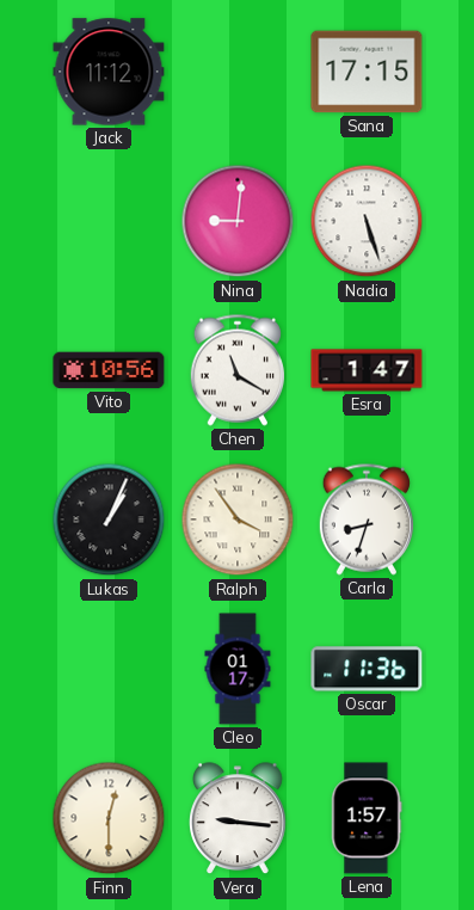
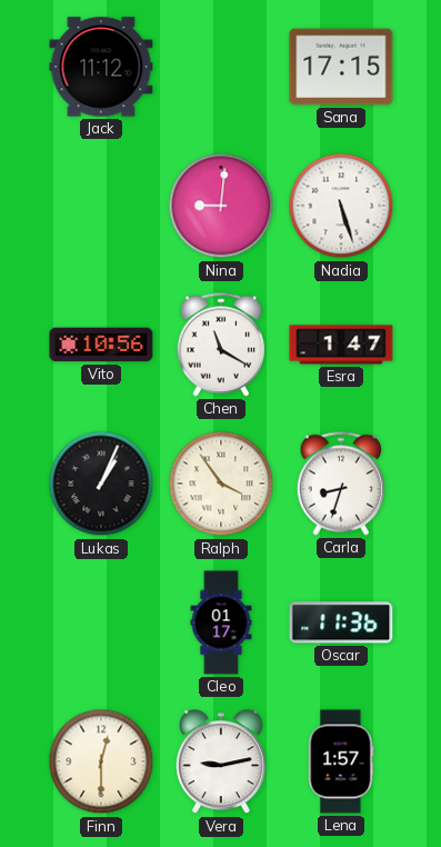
Vera: 9:16 -> 9:13
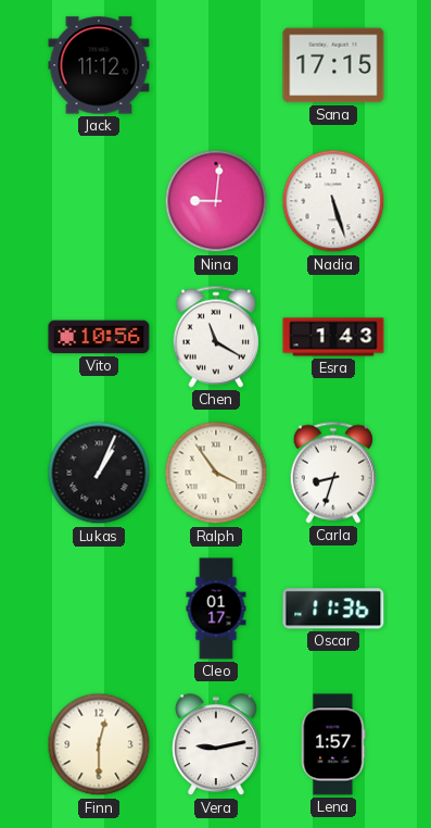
Esra: 1:47 -> 1:43
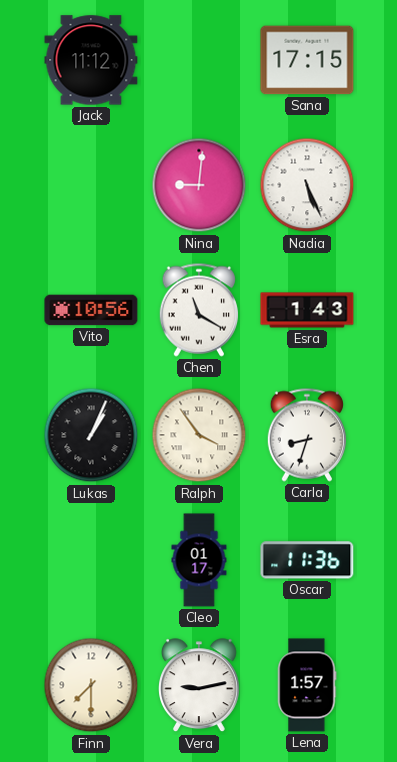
Nadia: 5:27 -> 5:26
Finn: 12:30 -> 7:30
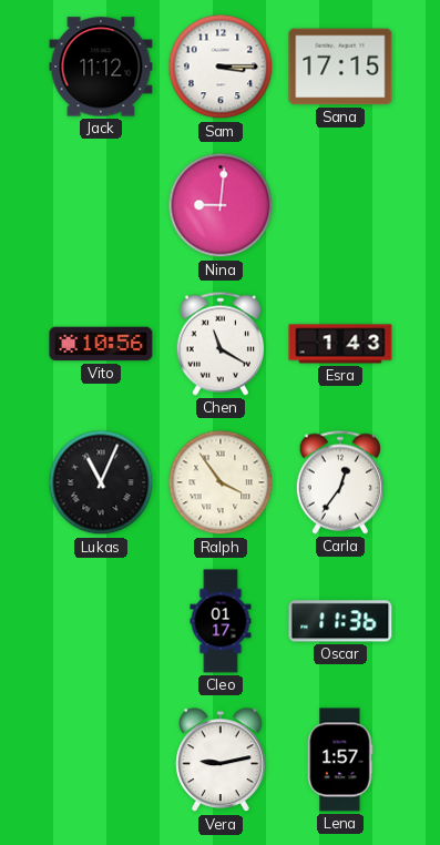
Sam: none -> 3:15
Nadia: 5:26 -> none
Lukas: 1:04 -> 11:04
Carla: 8:33 -> 12:36
Finn: 7:30 -> none
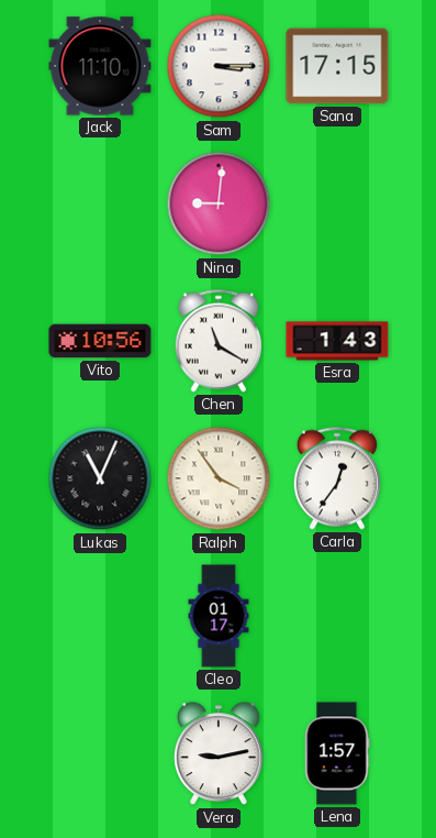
Jack: 11:12 -> 11:10
Oscar: 11:36 -> none
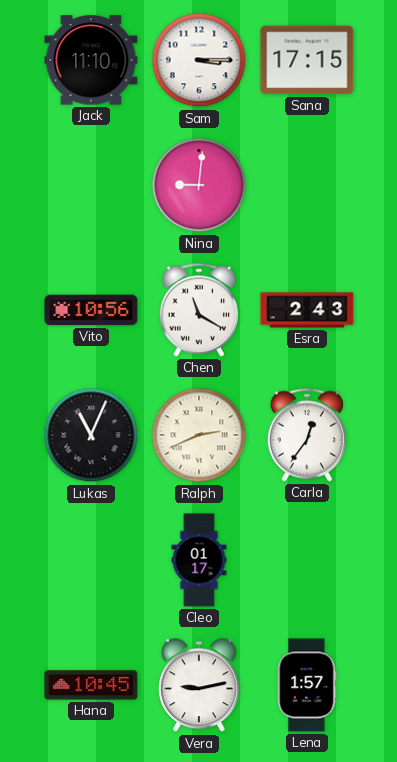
Esra: 1:43 -> 2:43
Ralph: 3:54 -> 2:41
Hana: none -> 10:45
